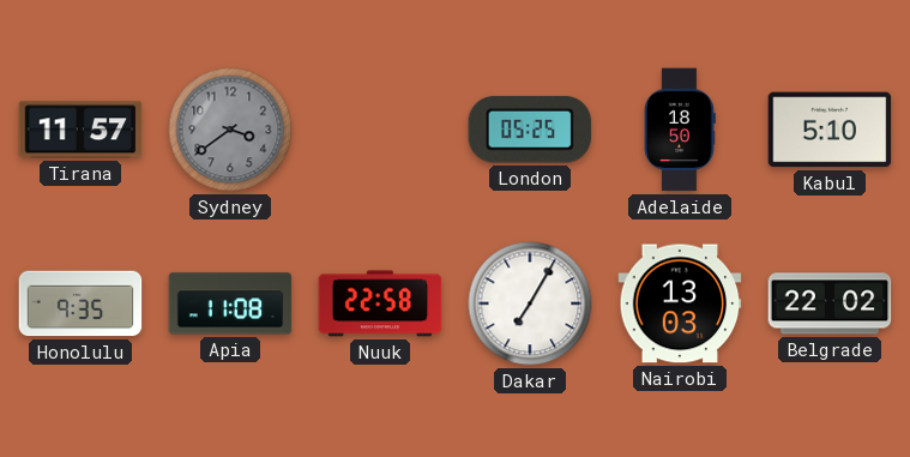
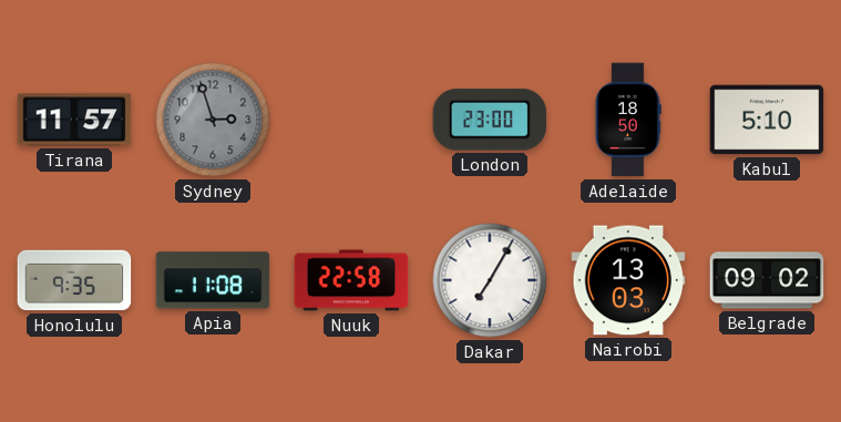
Sydney: 3:39 -> 2:57
London: 05:25 -> 23:00
Belgrade: 22:02 -> 09:02
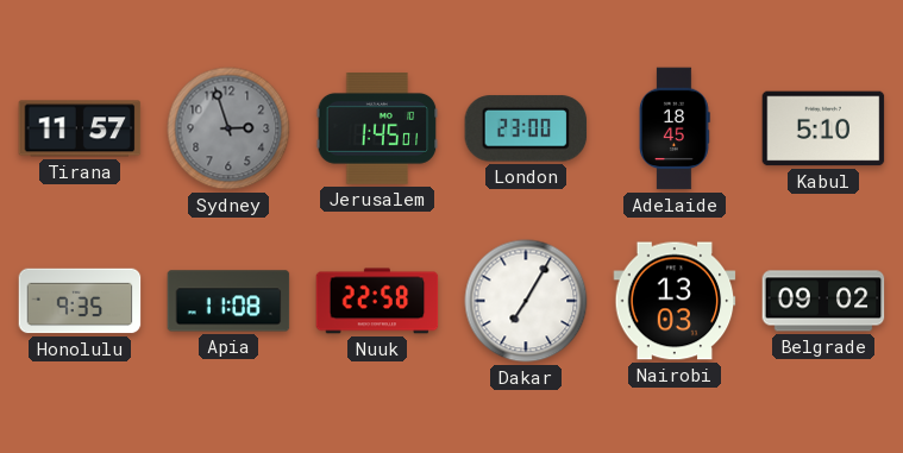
Jerusalem: none -> 1:45
Adelaide: 18:50 -> 18:45
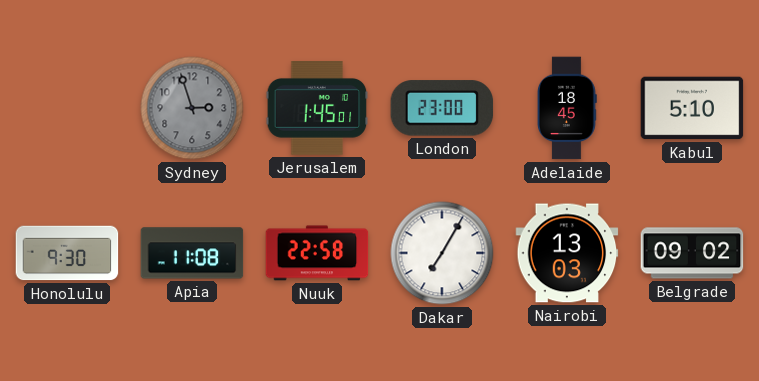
Tirana: 11:57 -> none
Honolulu: 9:35 -> 9:30
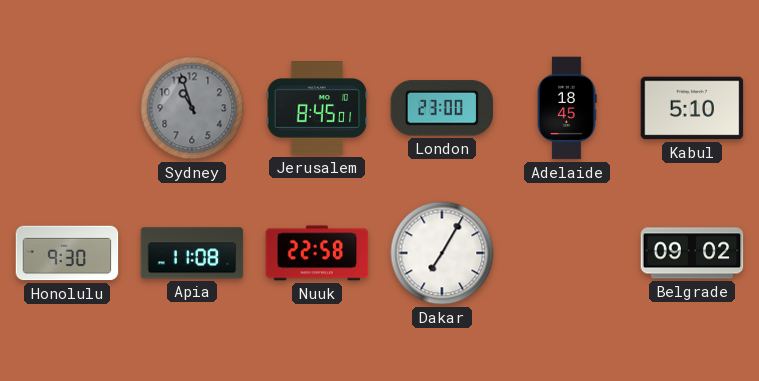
Sydney: 2:57 -> 10:57
Jerusalem: 1:45 -> 8:45
Nairobi: 13:03 -> none
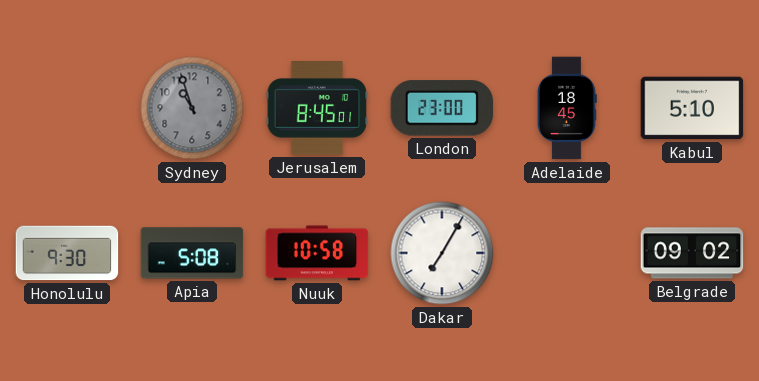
Apia: 11:08 -> 5:08
Nuuk: 22:58 -> 10:58
